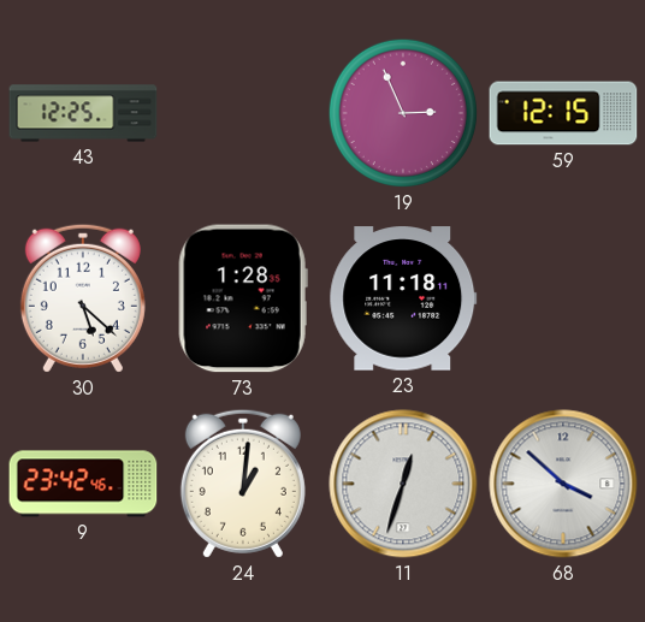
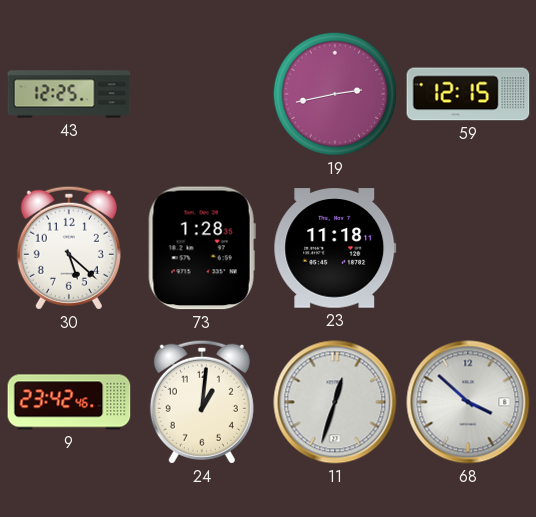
19: 2:56 -> 2:43
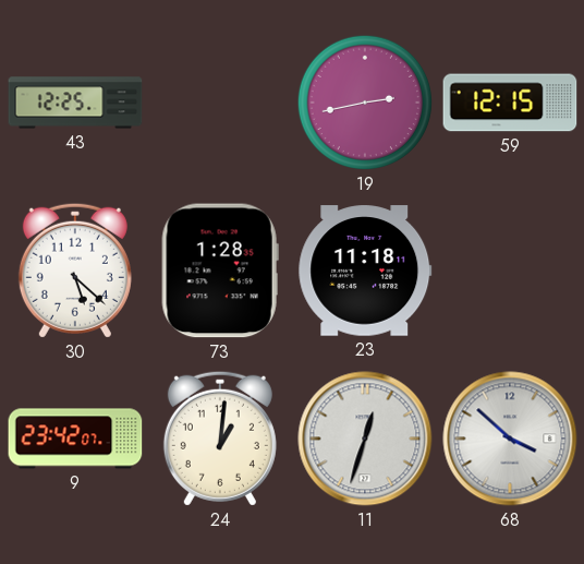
9: 23:42:46 -> 23:42:07
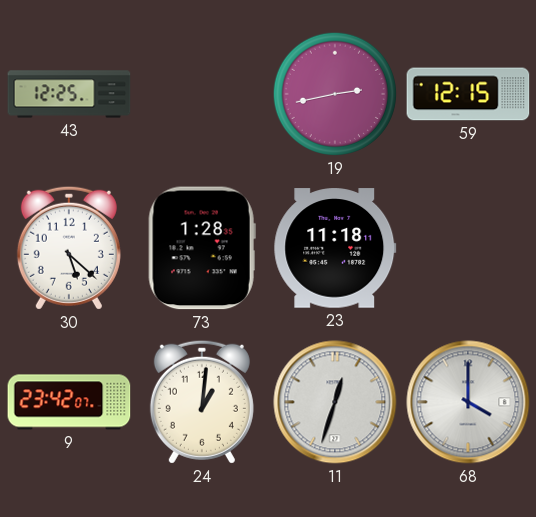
68: 3:52 -> 4:00
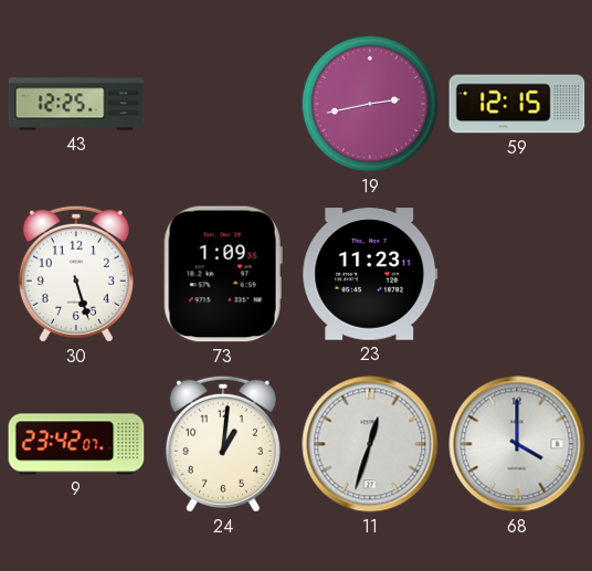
30: 5:22 -> 5:27
73: 1:28 -> 1:09
23: 11:18 -> 11:23
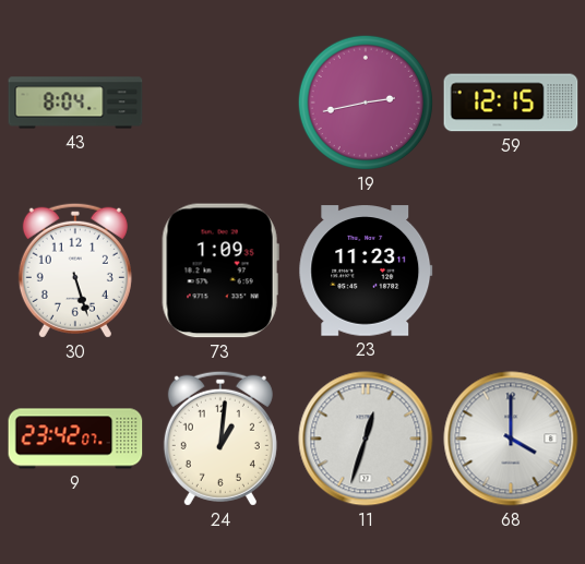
43: 12:25 -> 8:04
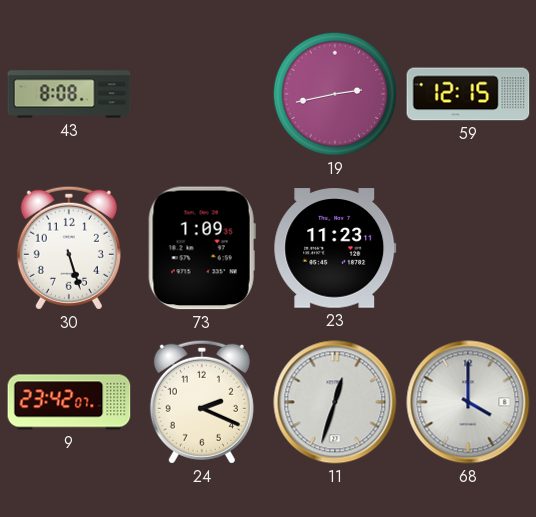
43: 8:04 -> 8:08
24: 1:01 -> 2:19
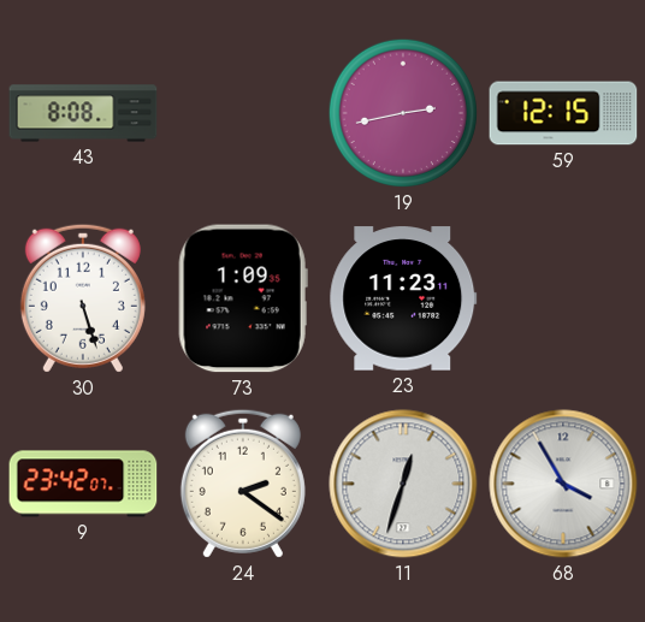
24: 2:19 -> 2:21
68: 4:00 -> 3:55
